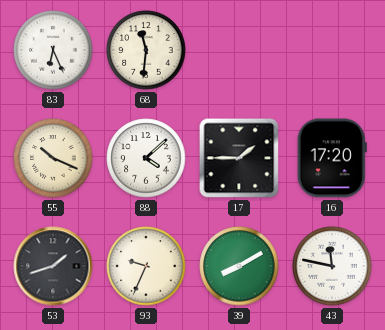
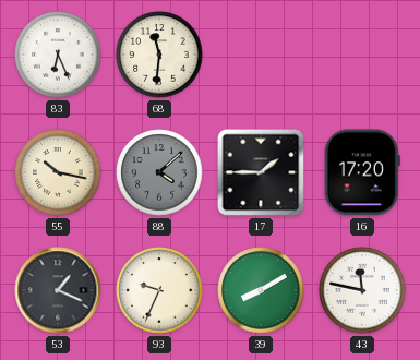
55: 10:19 -> 10:17
88 dial: white -> grey
53: 1:42 -> 1:19
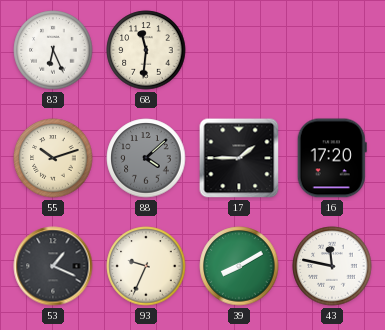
55: 10:17 -> 10:12
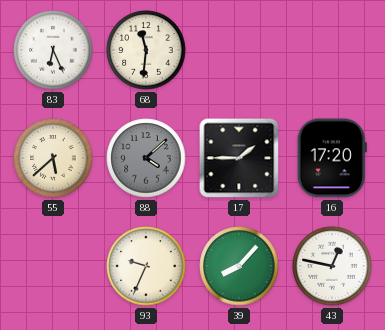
55: 10:12 -> 5:38
53: 1:19 -> none
39: 8:10 -> 8:07
43: 11:47 -> 12:47
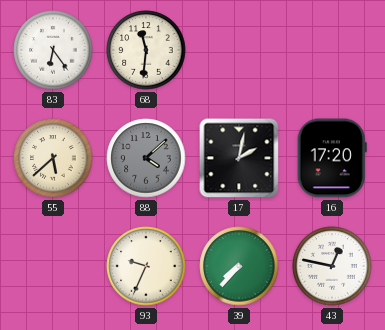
83: 6:26 -> 6:24
17: 1:45 -> 2:02
39: 8:07 -> 7:37
